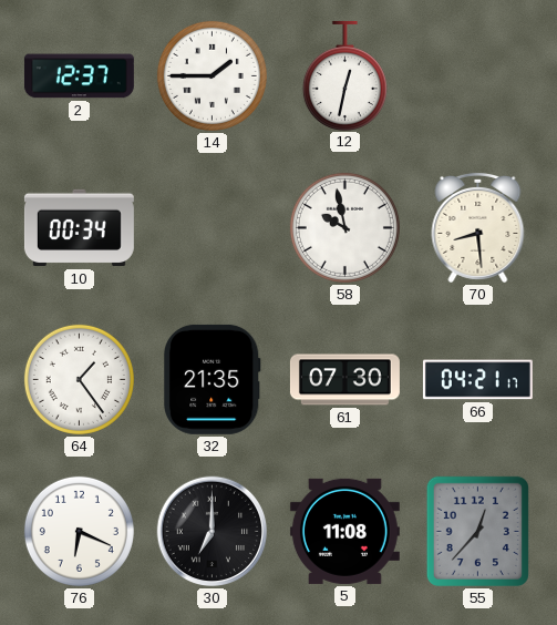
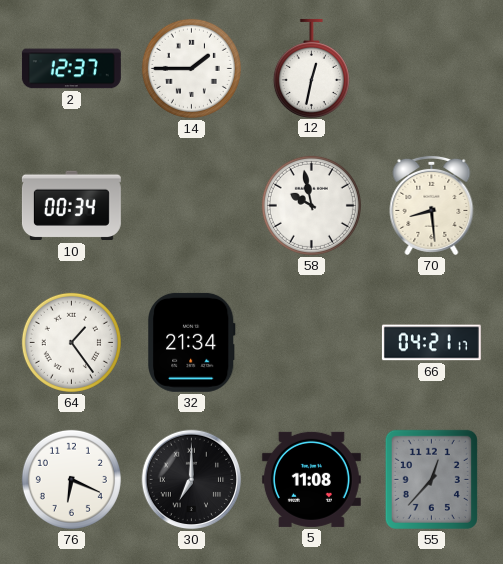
32: 21:35 -> 21:34
61: 07:30 -> none
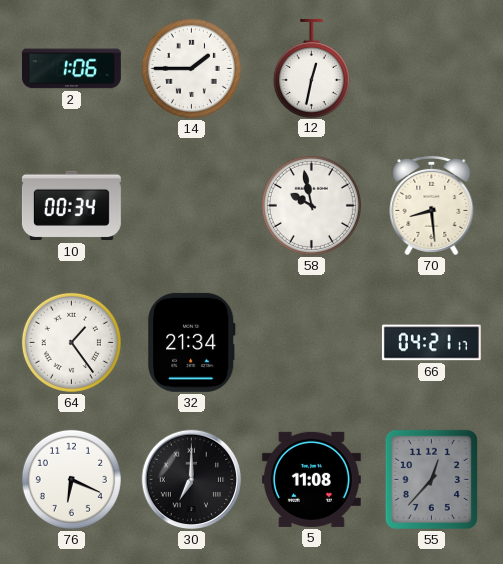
2: 12:37 -> 1:06
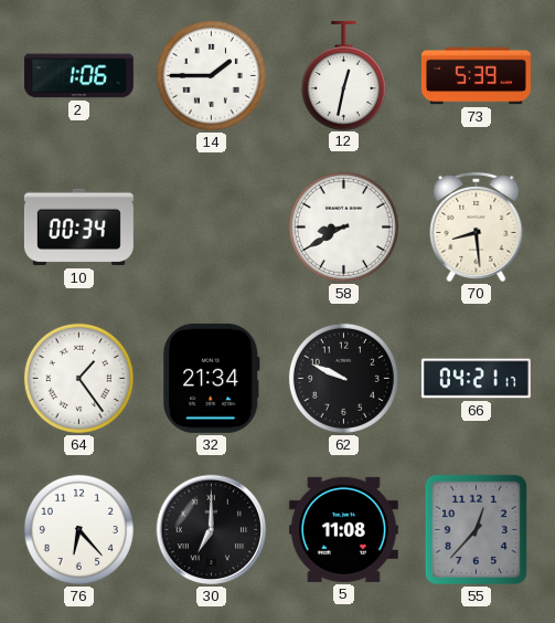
73: none -> 5:39
58: 9:58 -> 8:40
62: none -> 9:49
76: 6:19 -> 6:23
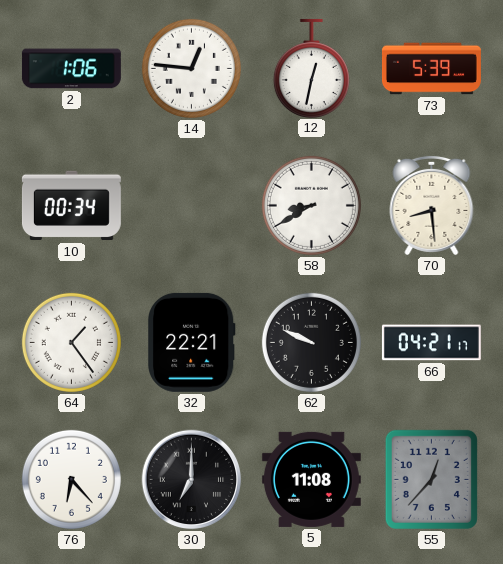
14: 1:45 -> 12:46
32: 21:34 -> 22:21
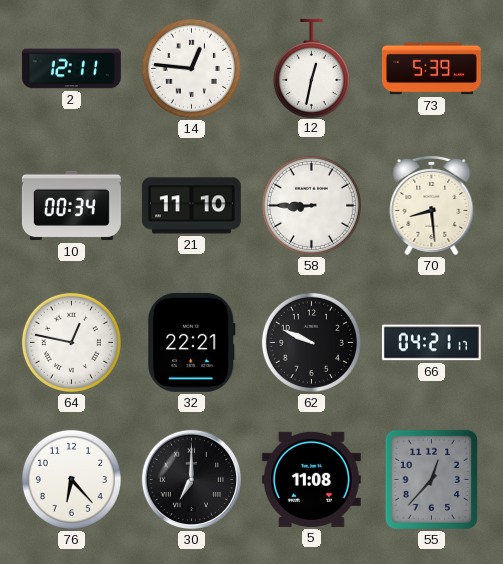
2: 1:06 -> 12:11
21: none -> 11:10
58: 8:40 -> 8:45
64: 1:24 -> 12:47
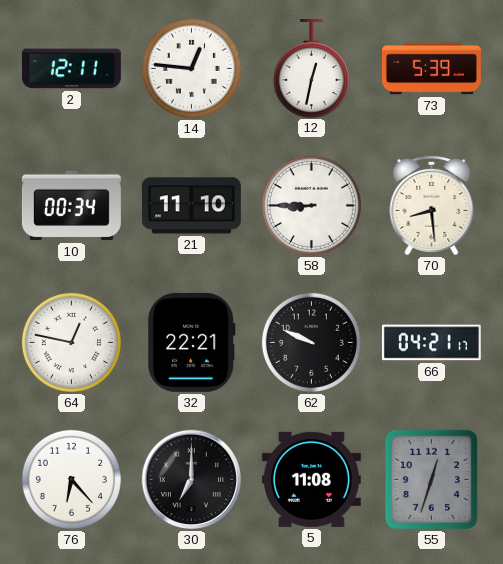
55: 12:37 -> 12:33
